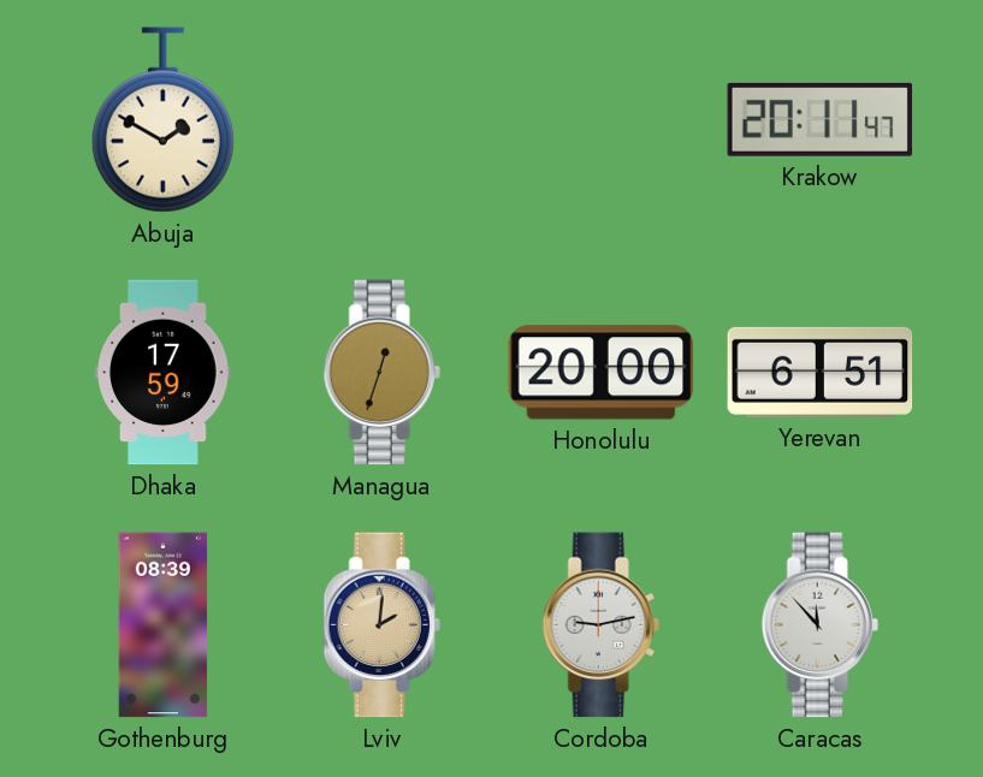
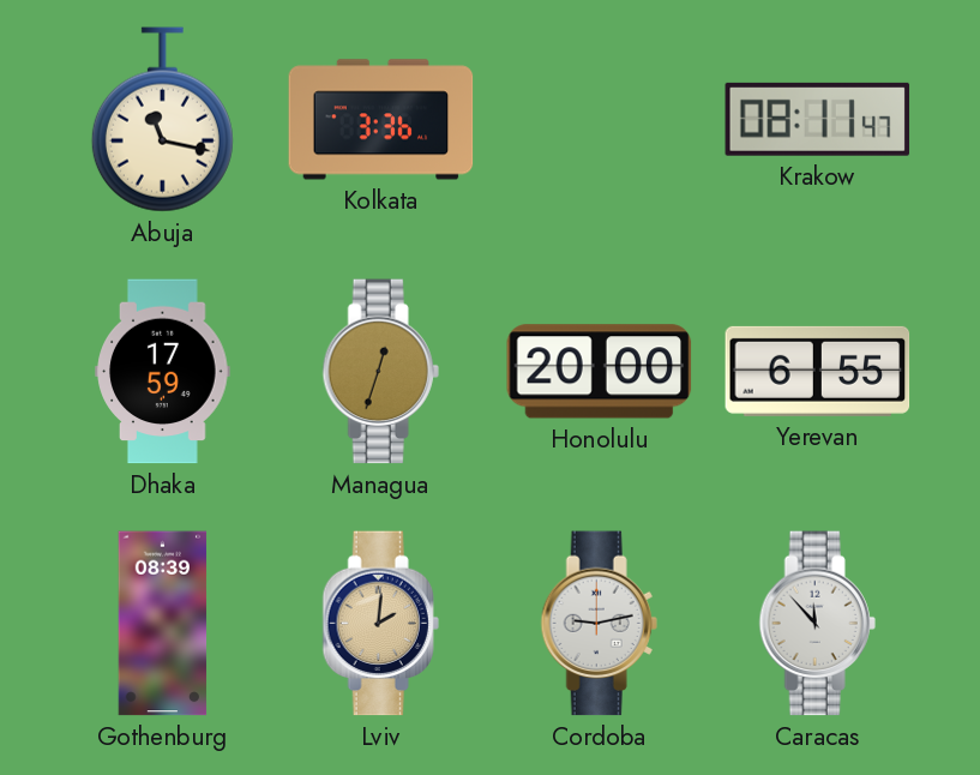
Abuja: 1:50 -> 11:17
Kolkata: none -> 3:36
Krakow: 20:11 -> 08:11
Yerevan: 6:51 -> 6:55
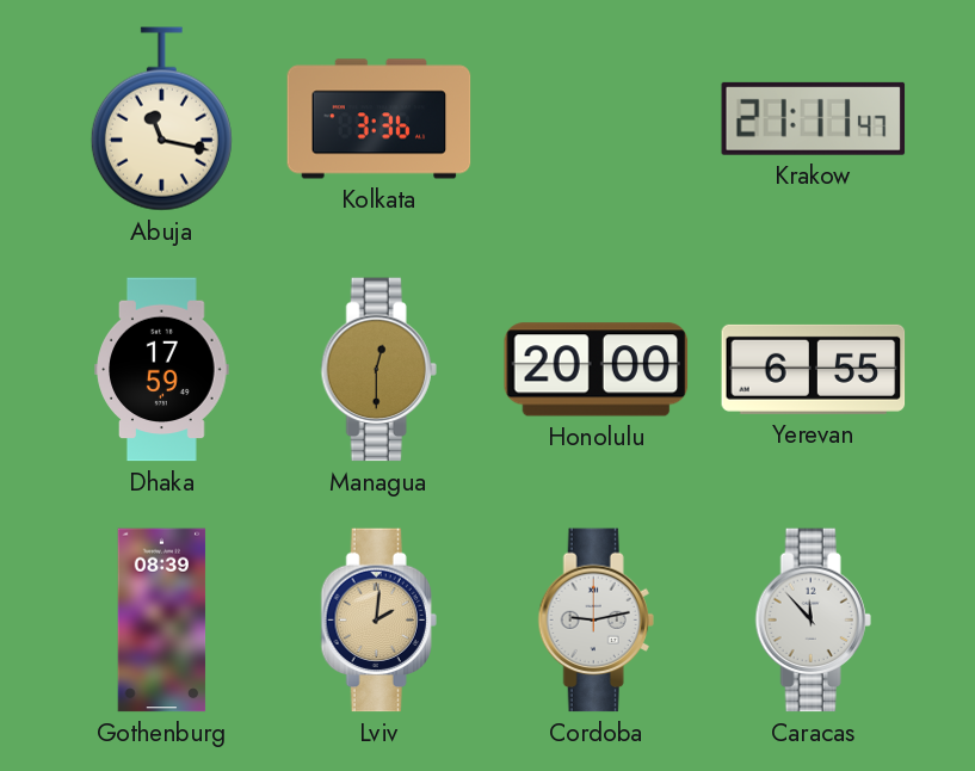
Krakow: 08:11 -> 21:11
Managua: 12:33 -> 12:30
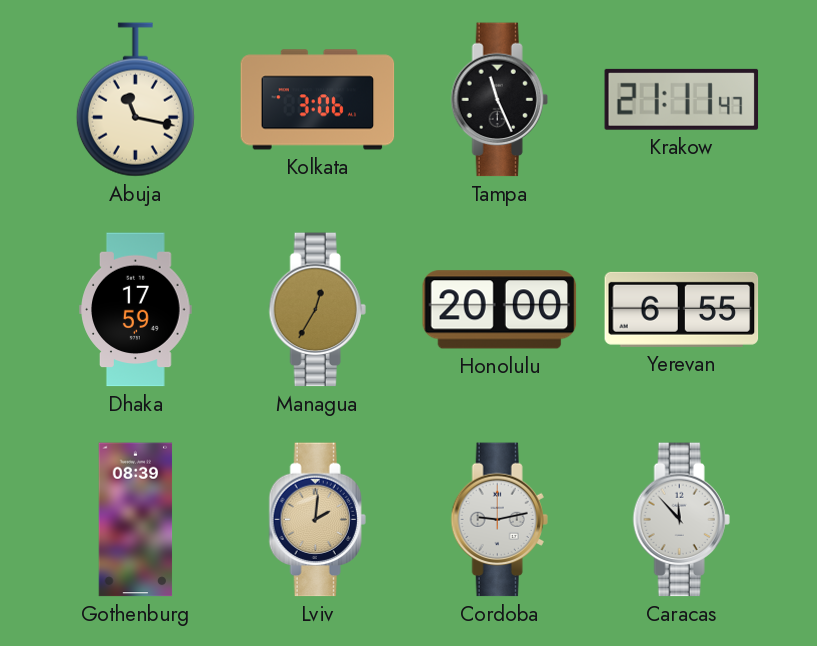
Kolkata: 3:36 -> 3:06
Tampa: none -> 11:26
Managua: 12:30 -> 12:35
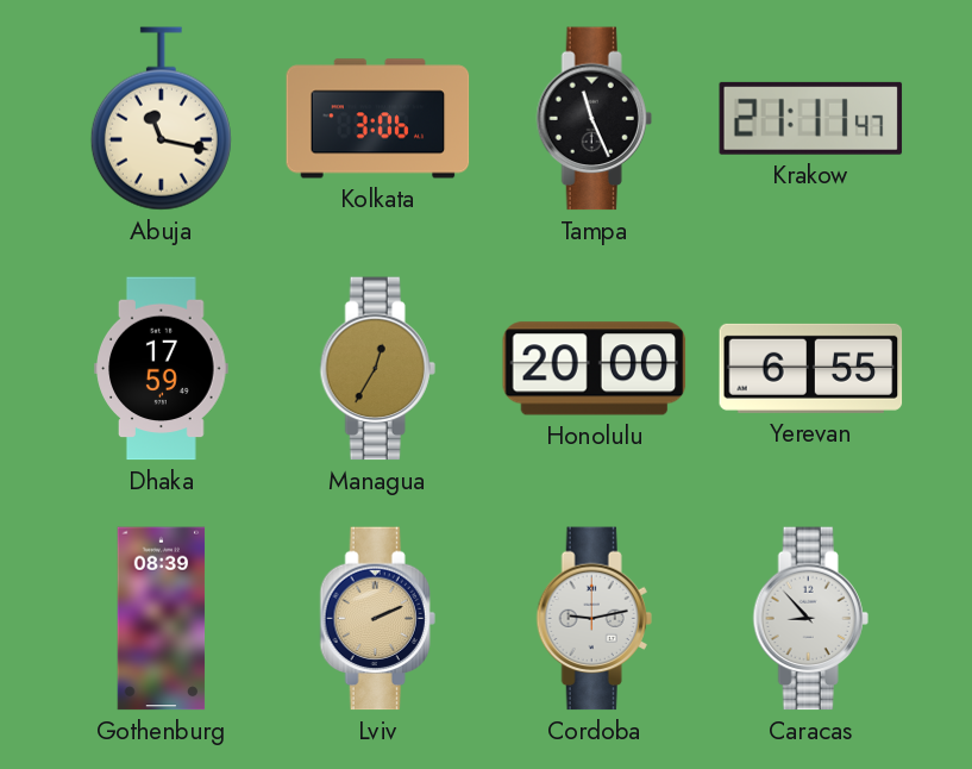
Lviv: 2:01 -> 2:11
Caracas: 11:53 -> 8:53
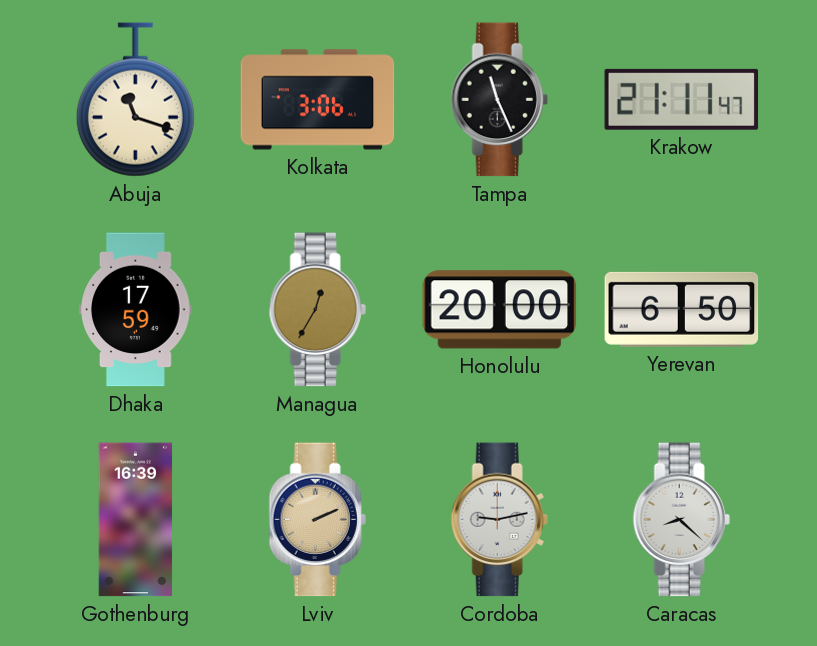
Abuja: 11:17 -> 11:18
Yerevan: 6:55 -> 6:50
Gothenburg: 08:39 -> 16:39
Caracas: 8:53 -> 8:22
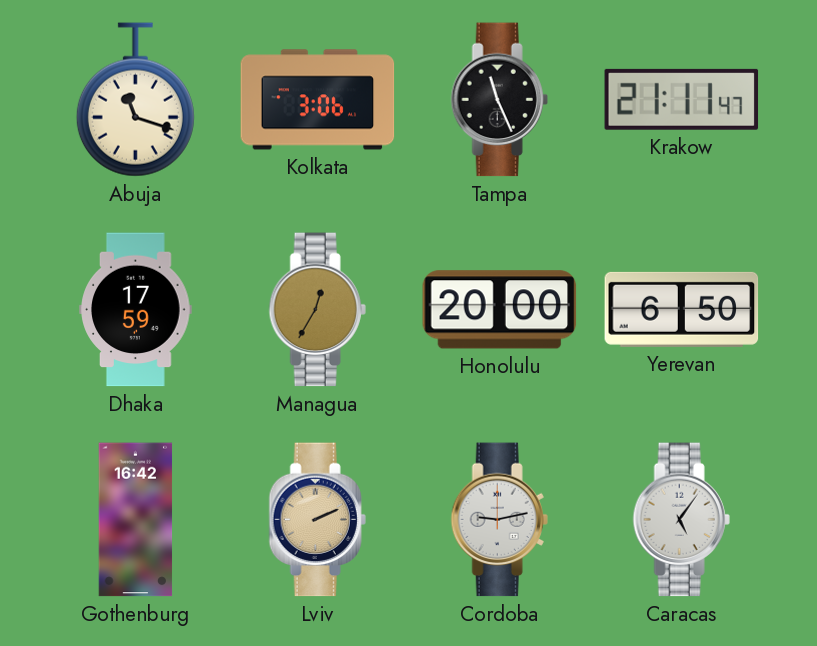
Gothenburg: 16:39 -> 16:42
Caracas: 8:22 -> 5:06
